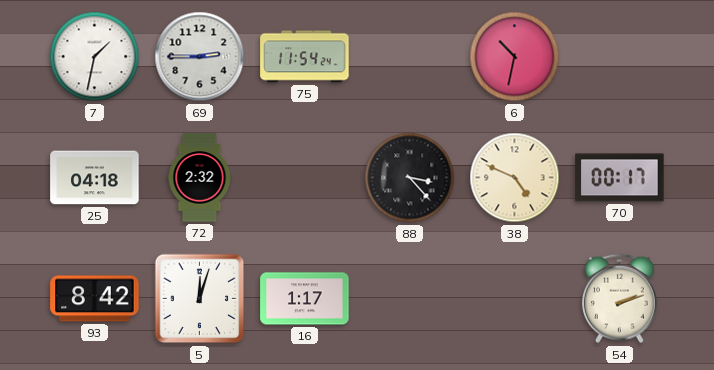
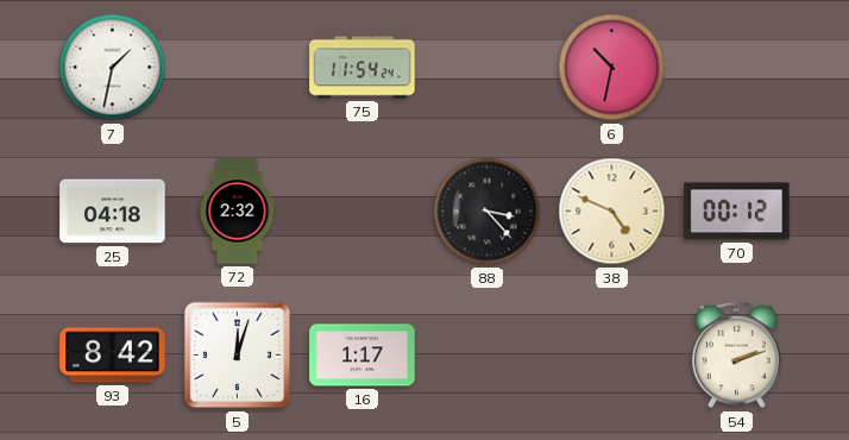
69: 2:45 -> none
70: 00:17 -> 00:12
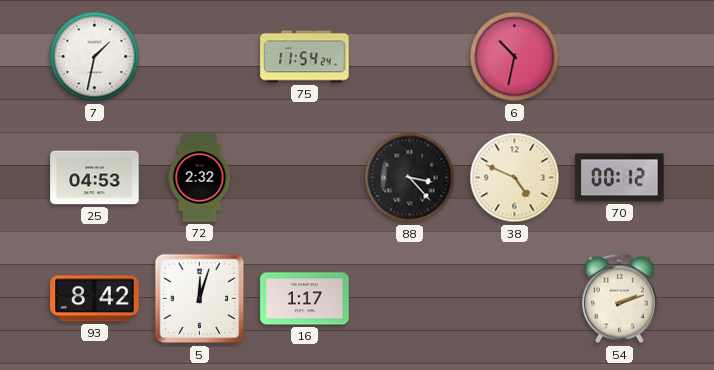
25: 04:18 -> 04:53
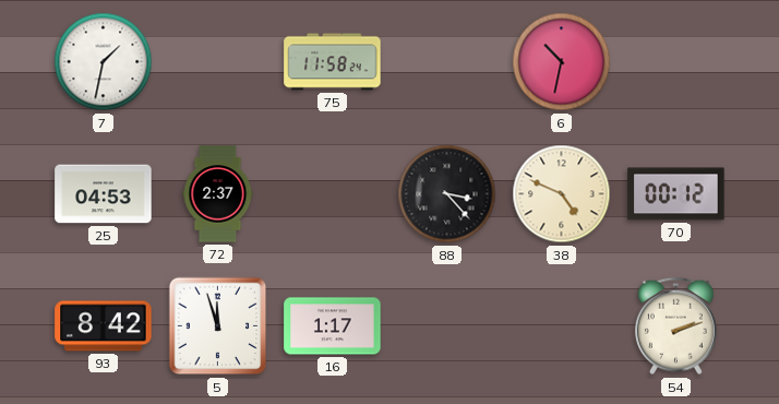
75: 11:54 -> 11:58
72: 2:32 -> 2:37
5: 12:03 -> 11:57
